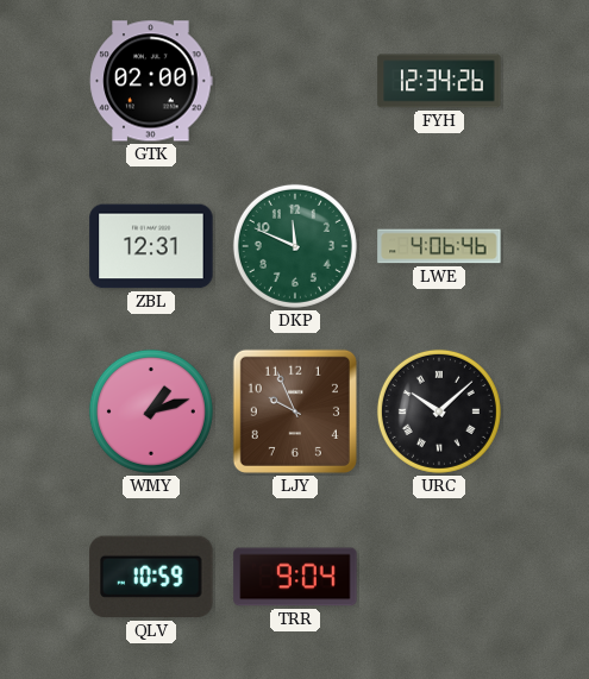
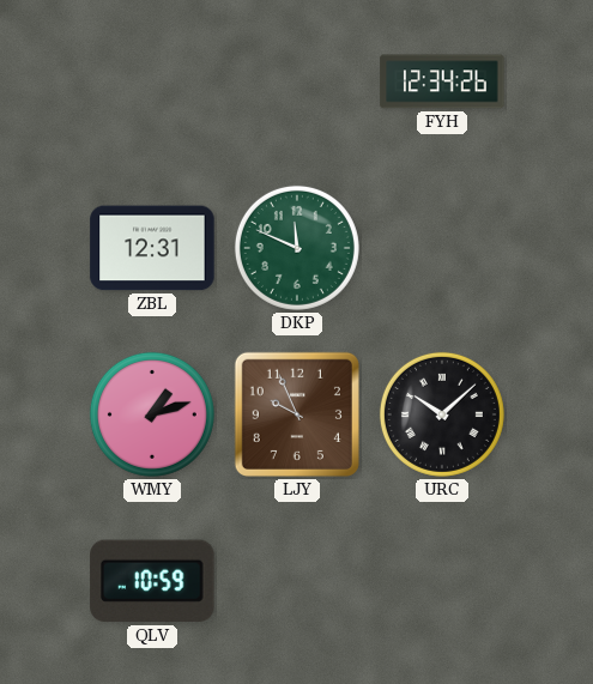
GTK: 02:00 -> none
LWE: 4:06 -> none
TRR: 9:04 -> none
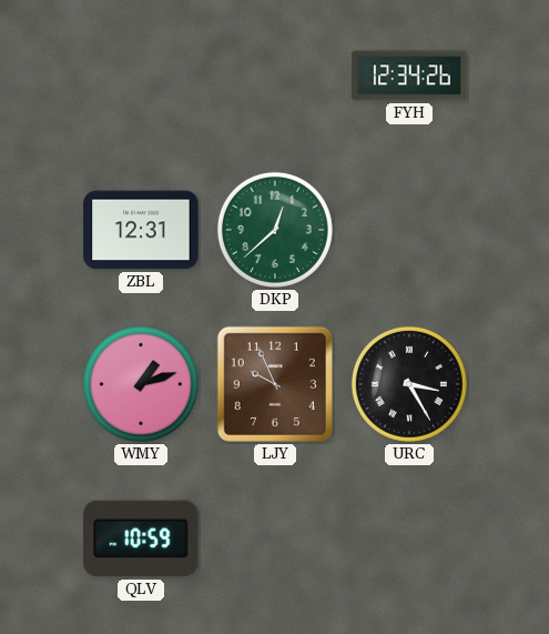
DKP: 11:49 -> 12:38
URC: 10:08 -> 3:25
